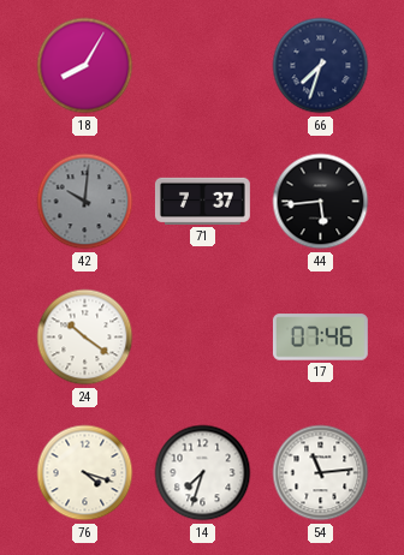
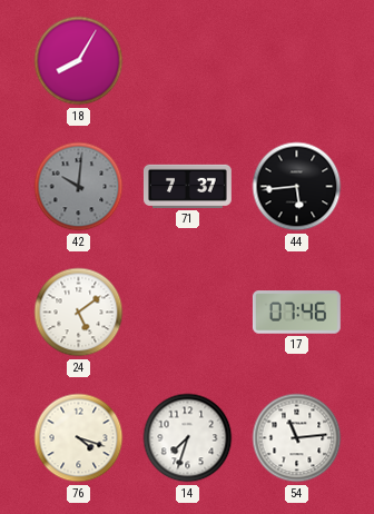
66: 7:33 -> none
24: 10:21 -> 5:09
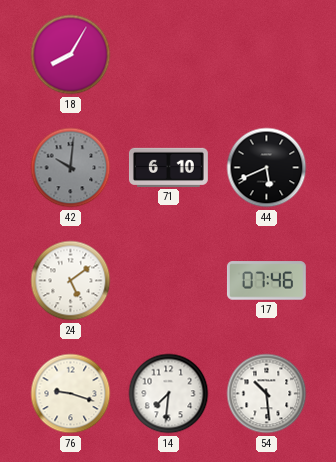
71: 7:37 -> 6:10
44: 5:44 -> 5:41
76: 4:18 -> 9:18
14: 7:33 -> 7:31
54: 11:14 -> 10:29
